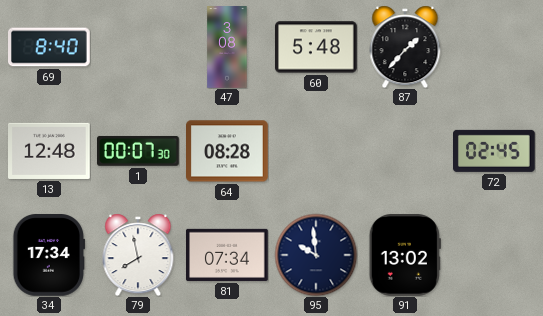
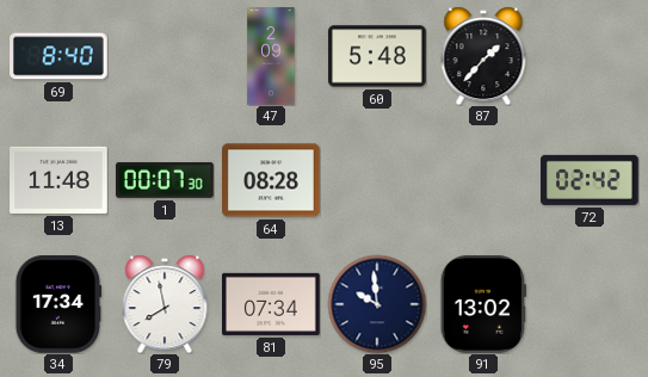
47: 3:08 -> 2:09
13: 12:48 -> 11:48
72: 02:45 -> 02:42
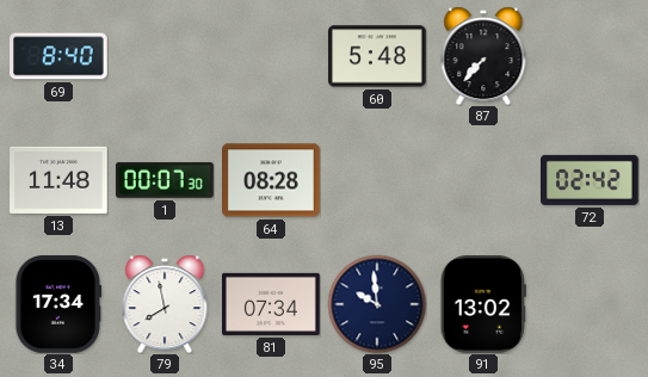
47: 2:09 -> none
87: 1:37 -> 7:37
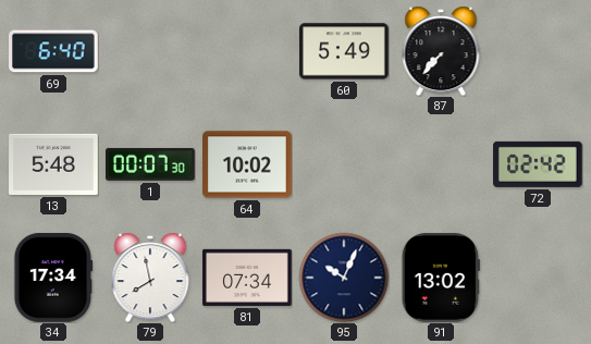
69: 8:40 -> 6:40
60: 5:48 -> 5:49
13: 11:48 -> 5:48
64: 08:28 -> 10:02
95: 9:59 -> 10:04
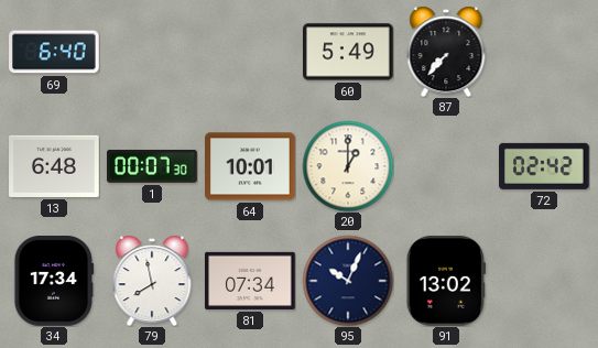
13: 5:48 -> 6:48
64: 10:02 -> 10:01
20: none -> 1:00
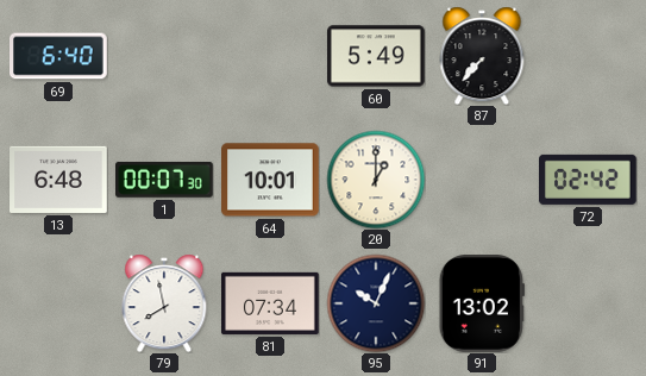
34: 17:34 -> none
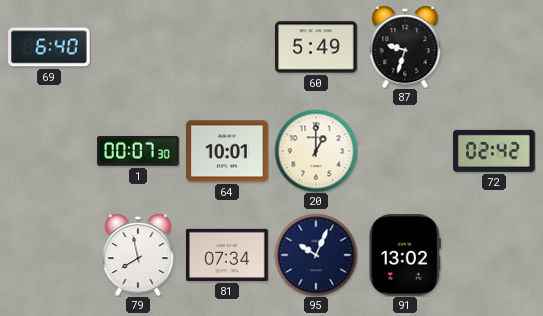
87: 7:37 -> 9:33
13: 6:48 -> none
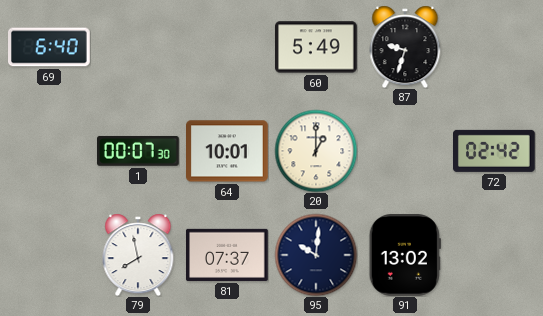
81: 07:34 -> 07:37
95: 10:04 -> 10:01
